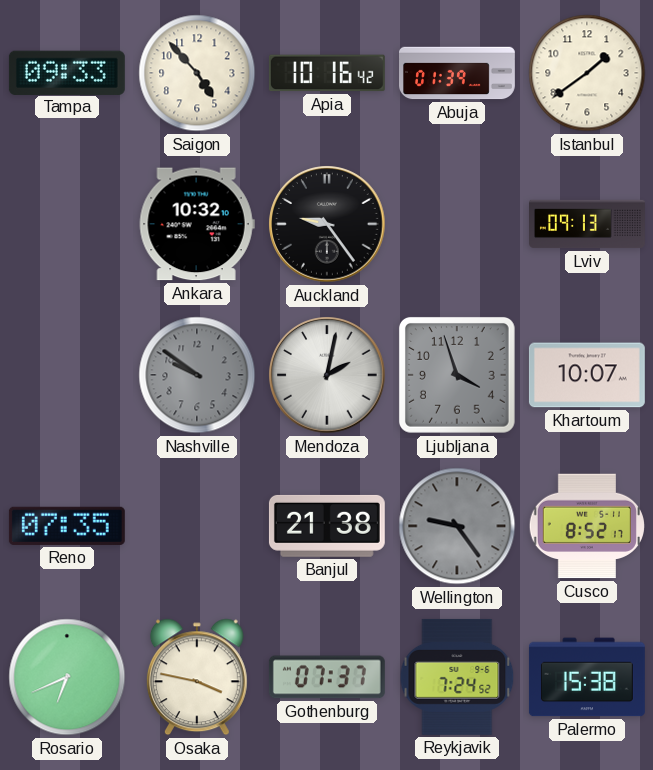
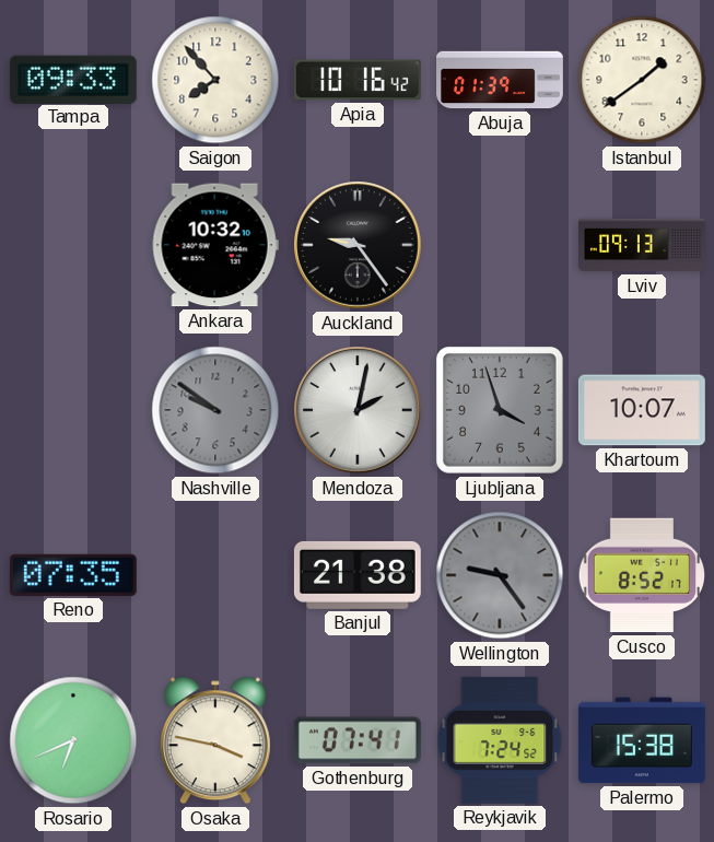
Saigon: 4:53 -> 7:53
Gothenburg: 07:37 -> 07:41
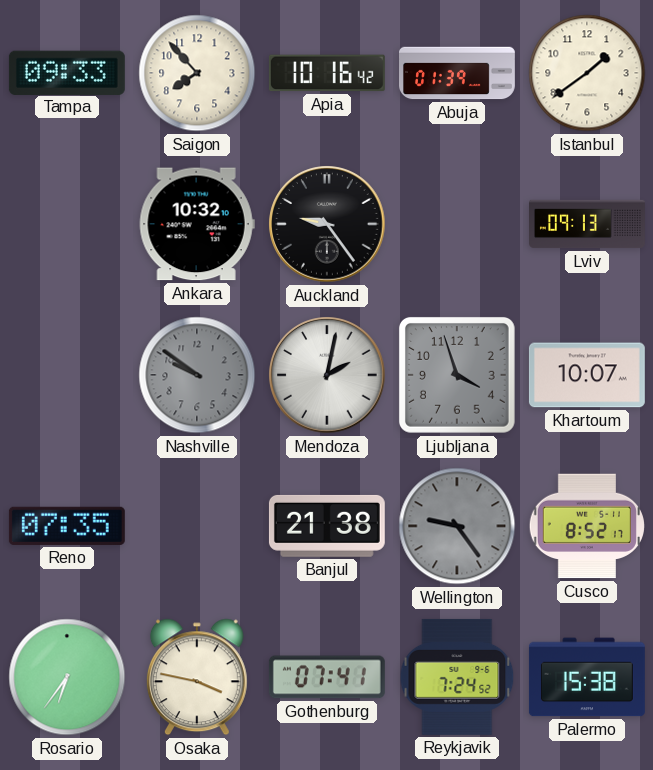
Rosario: 6:41 -> 6:36
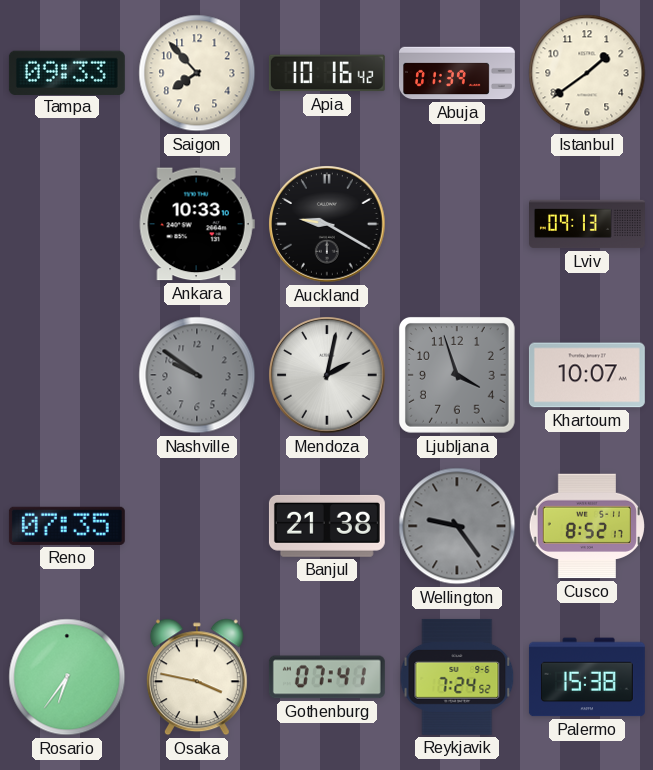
Ankara: 10:32 -> 10:33
Auckland: 9:24 -> 9:20
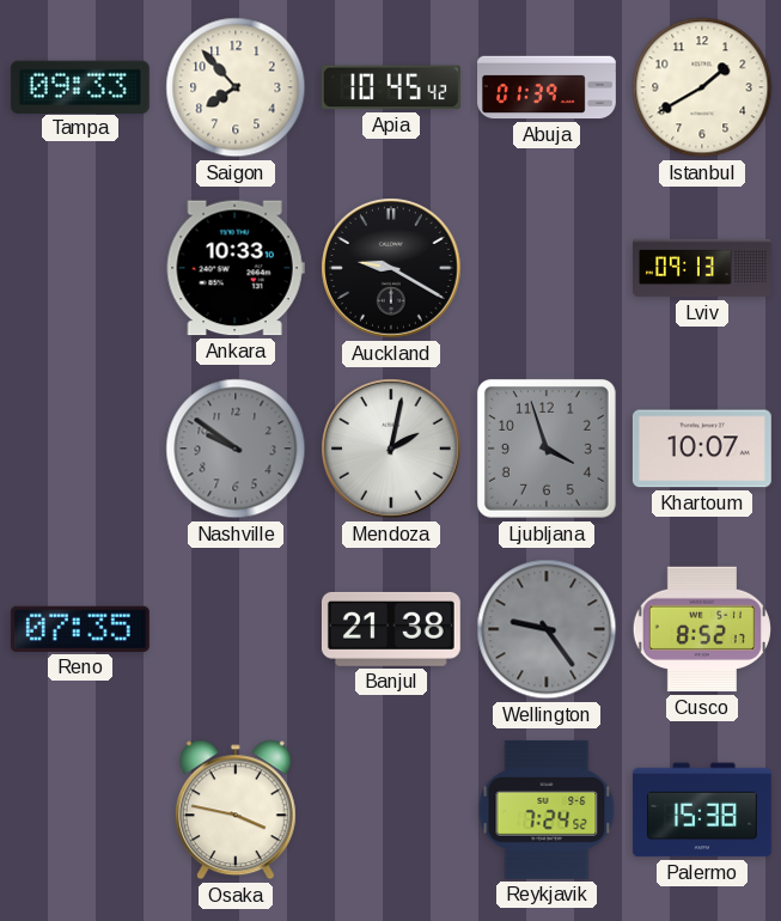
Apia: 10:16 -> 10:45
Istanbul: 1:39 -> 1:40
Rosario: 6:36 -> none
Gothenburg: 07:41 -> none
